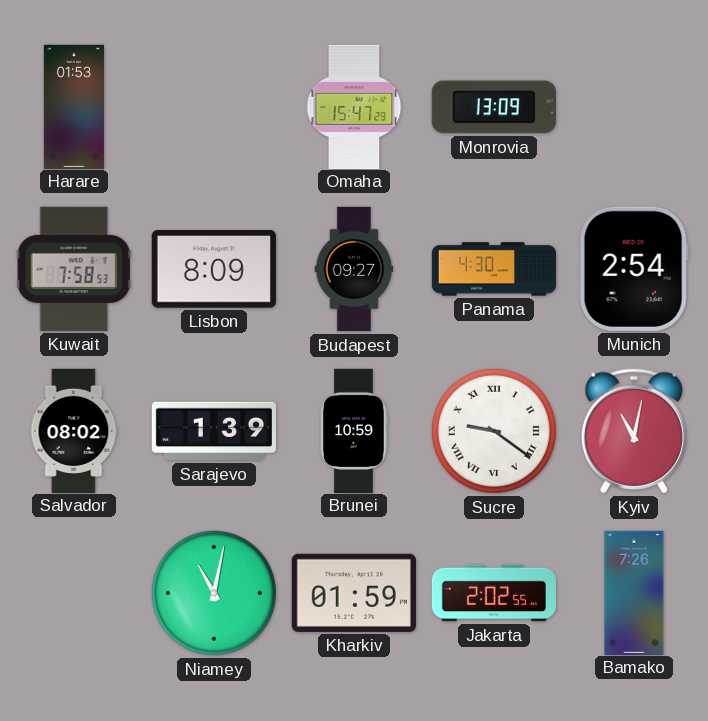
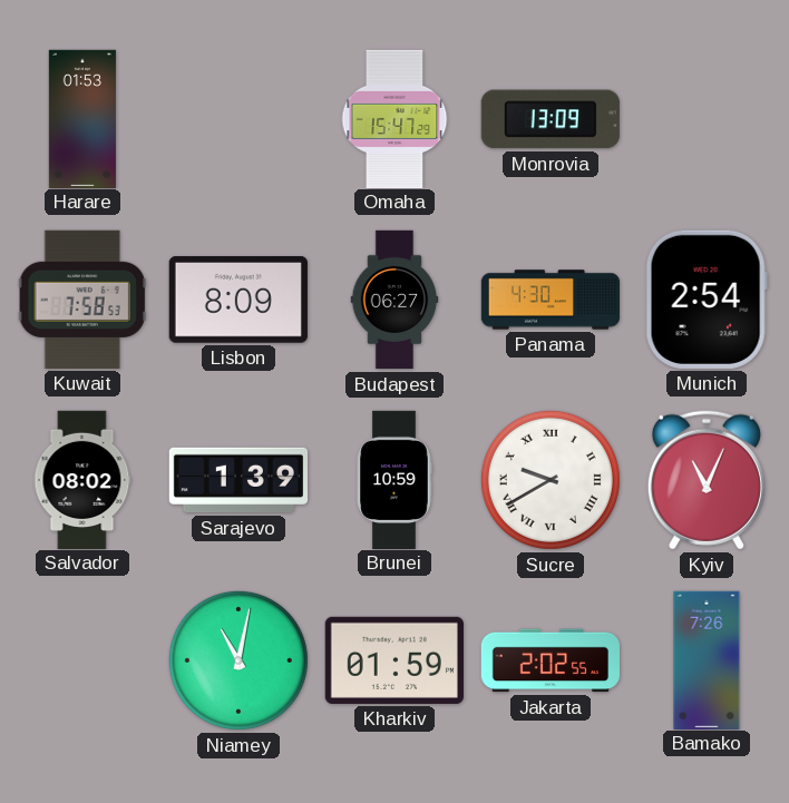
Budapest: 09:27 -> 06:27
Sucre: 9:21 -> 9:40
Kyiv: 11:02 -> 11:04
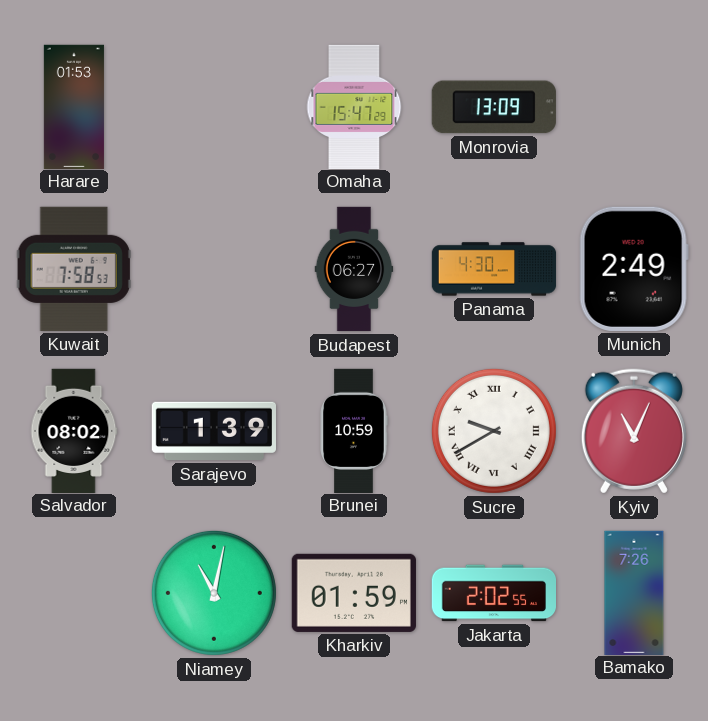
Lisbon: 8:09 -> none
Munich: 2:54 -> 2:49
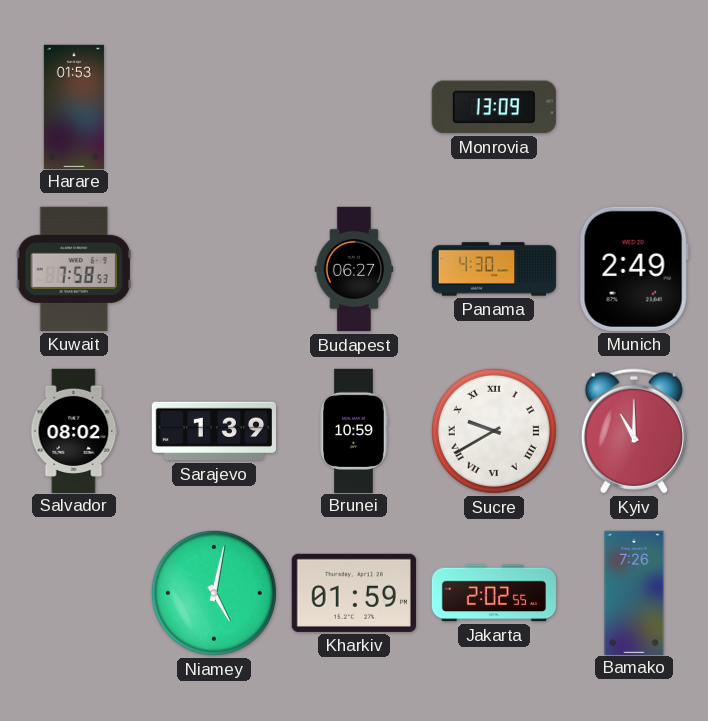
Omaha: 15:47 -> none
Kyiv: 11:04 -> 11:00
Niamey: 11:02 -> 5:02
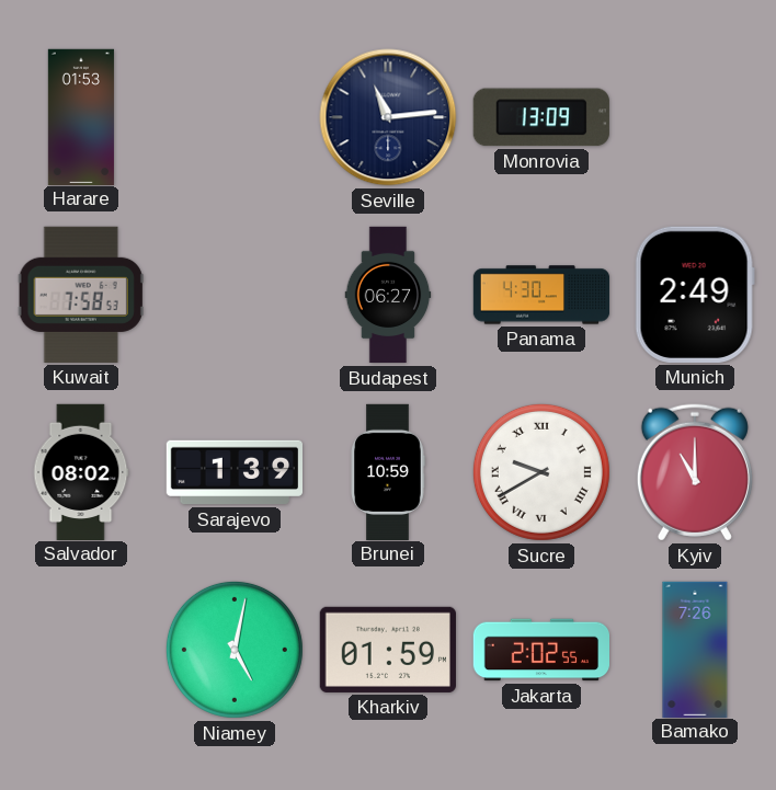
Seville: none -> 11:14
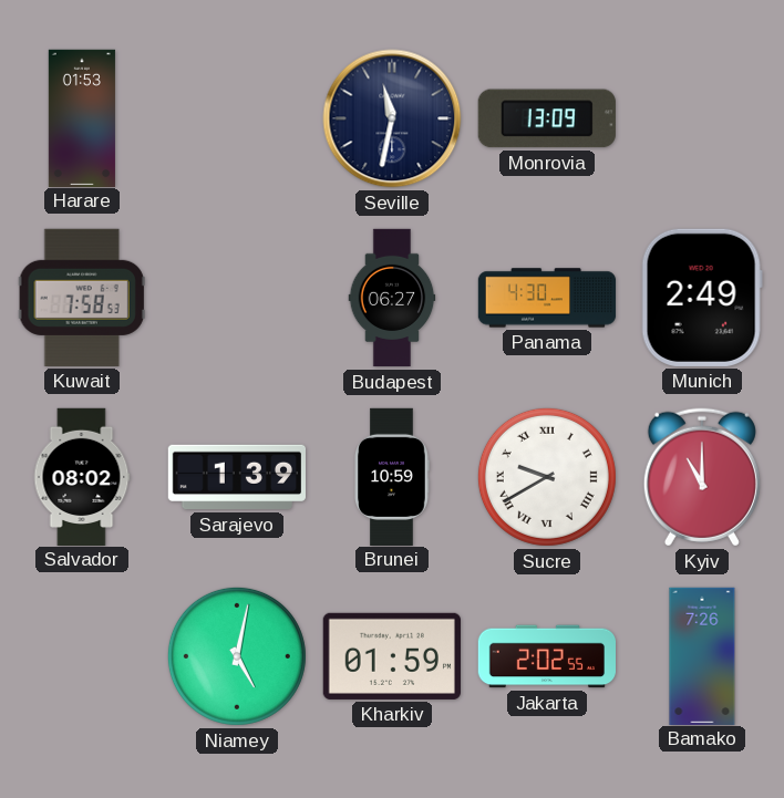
Seville: 11:14 -> 11:32
